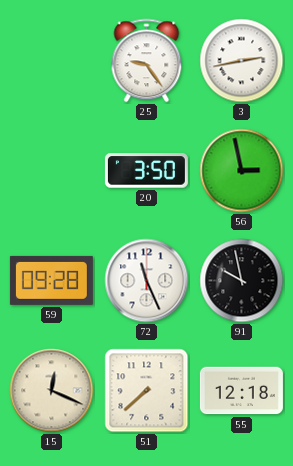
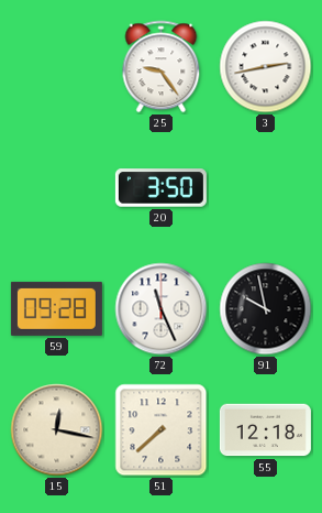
56: 2:58 -> none
15: 12:19 -> 12:17
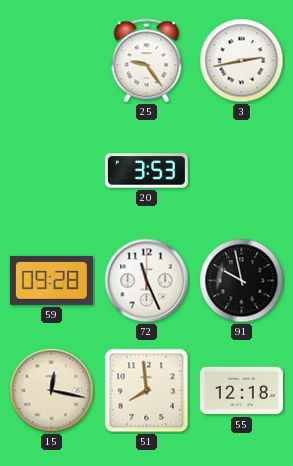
20: 3:50 -> 3:53
51: 7:38 -> 7:59
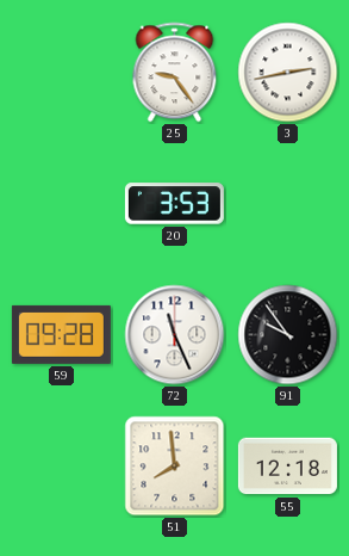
91: 9:58 -> 9:54
15: 12:17 -> none
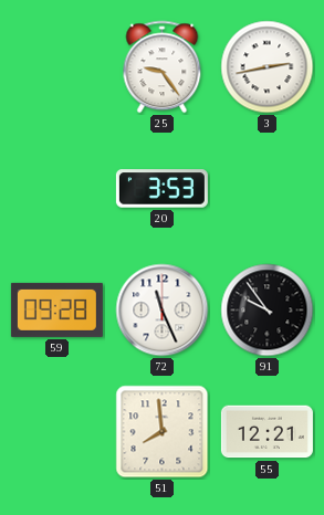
55: 12:18 -> 12:21
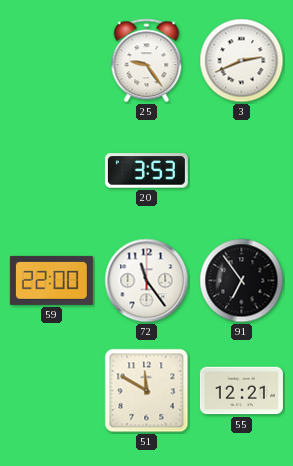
3: 2:43 -> 2:41
59: 09:28 -> 22:00
72: 11:26 -> 11:24
91: 9:54 -> 6:54
51: 7:59 -> 11:50
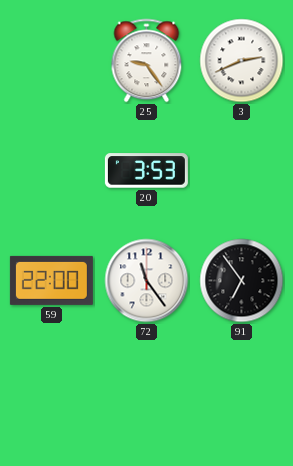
51: 11:50 -> none
55: 12:21 -> none
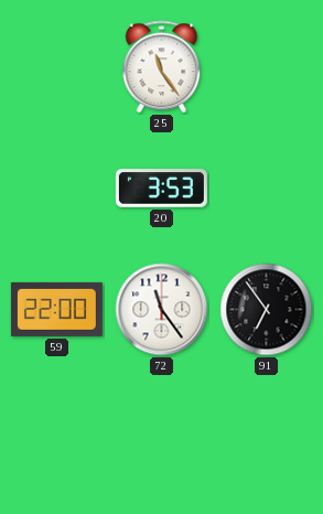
25: 9:24 -> 11:24
3: 2:41 -> none
